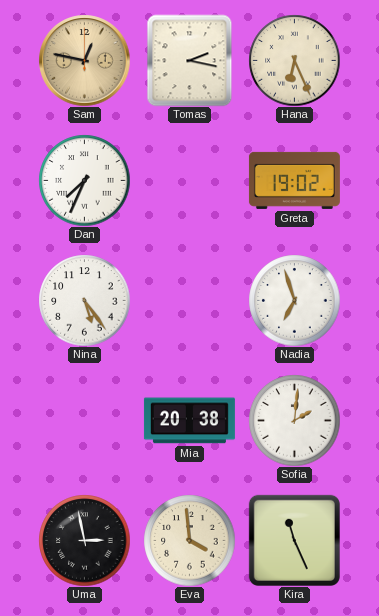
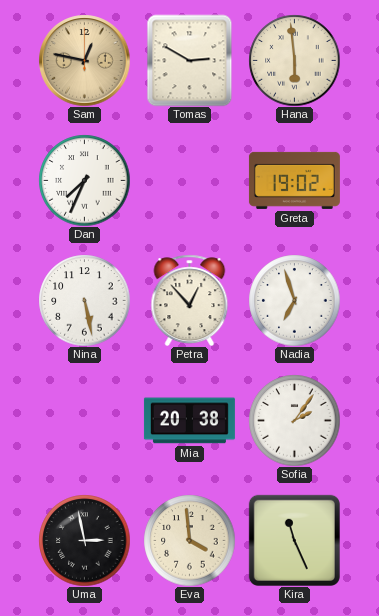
Tomas: 2:17 -> 2:50
Hana: 6:26 -> 5:59
Nina: 5:24 -> 5:28
Petra: none -> 12:53
Sofia: 2:01 -> 2:06
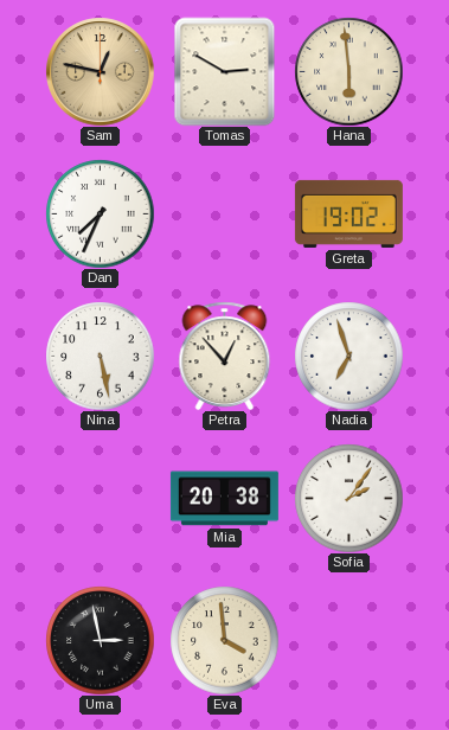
Kira: 11:26 -> none
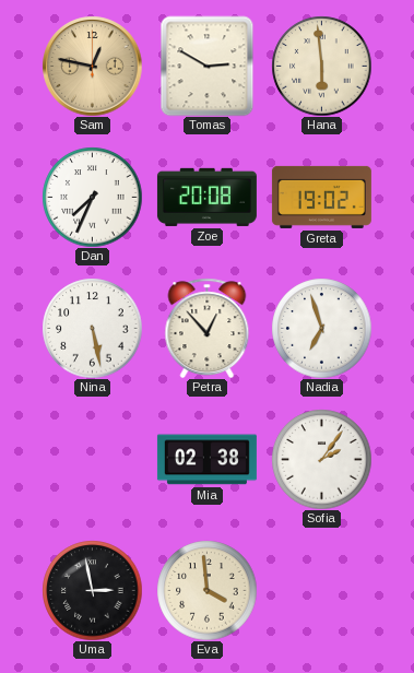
Zoe: none -> 20:08
Mia: 20:38 -> 02:38
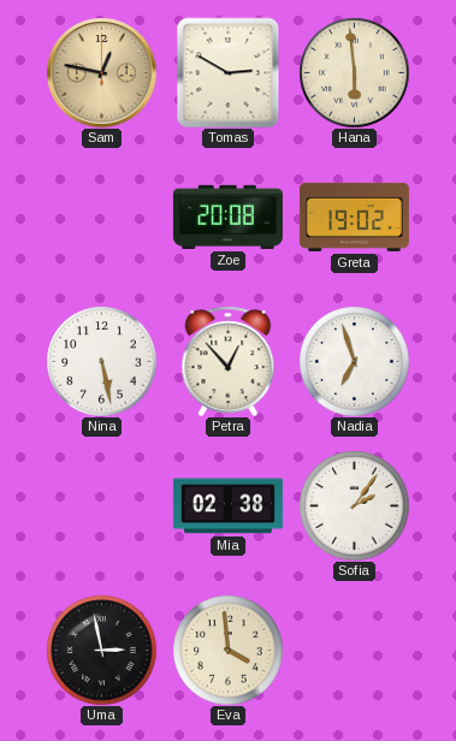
Dan: 7:34 -> none
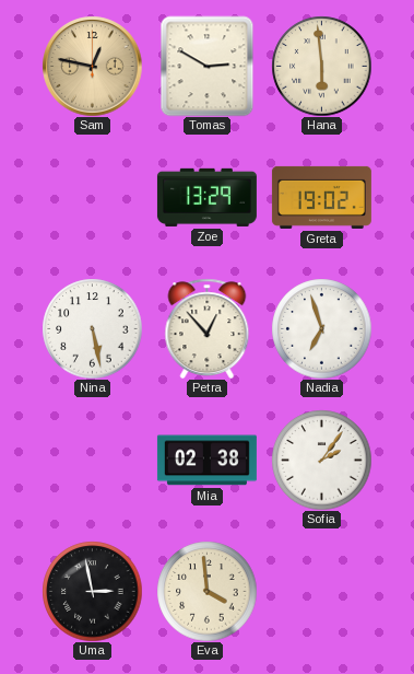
Zoe: 20:08 -> 13:29
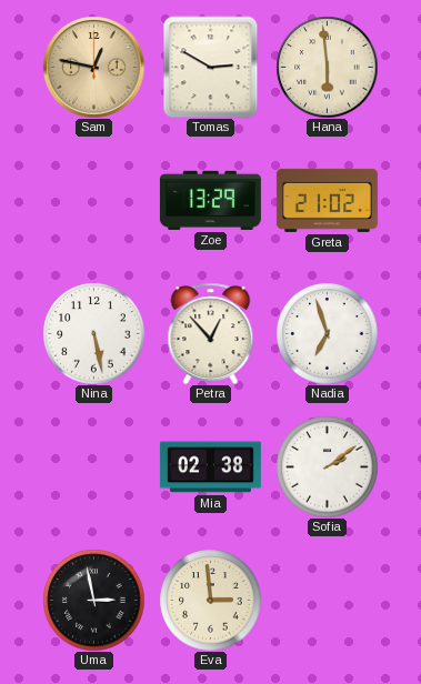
Greta: 19:02 -> 21:02
Sofia: 2:06 -> 2:09
Eva: 3:59 -> 2:59
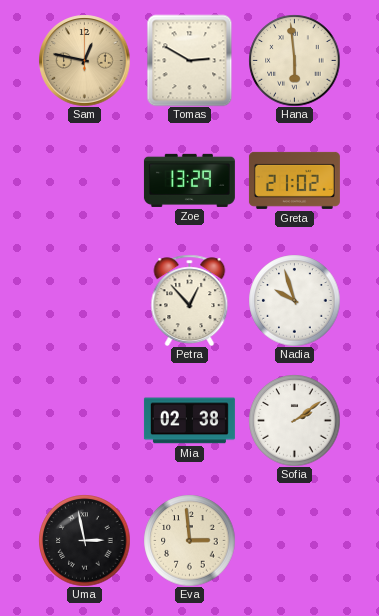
Nina: 5:28 -> none
Nadia: 6:57 -> 9:57
